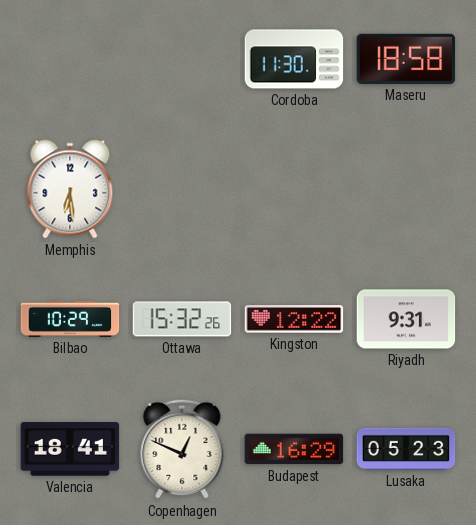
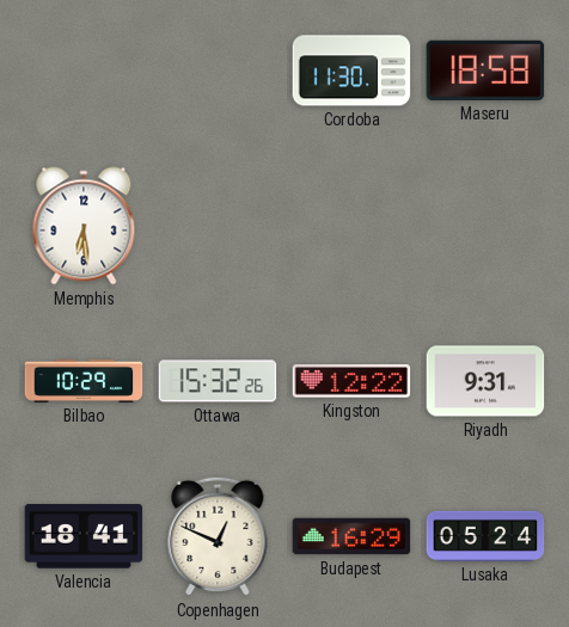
Lusaka: 05:23 -> 05:24
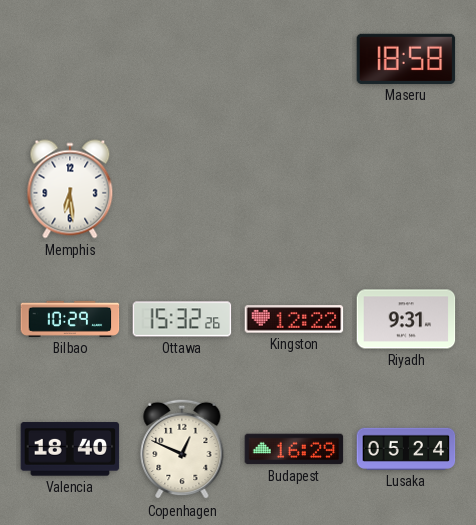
Cordoba: 11:30 -> none
Valencia: 18:41 -> 18:40
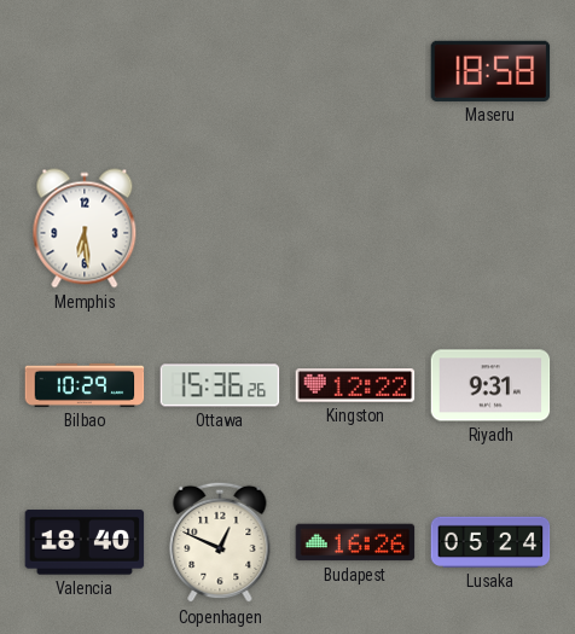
Ottawa: 15:32 -> 15:36
Budapest: 16:29 -> 16:26
